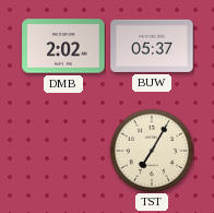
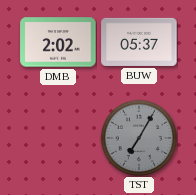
TST dial: cream -> grey
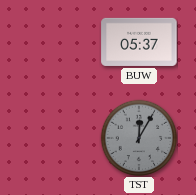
DMB: 2:02 -> none
TST: 7:05 -> 12:05
